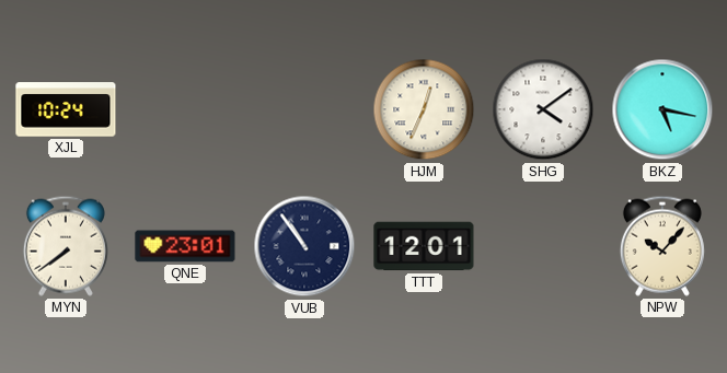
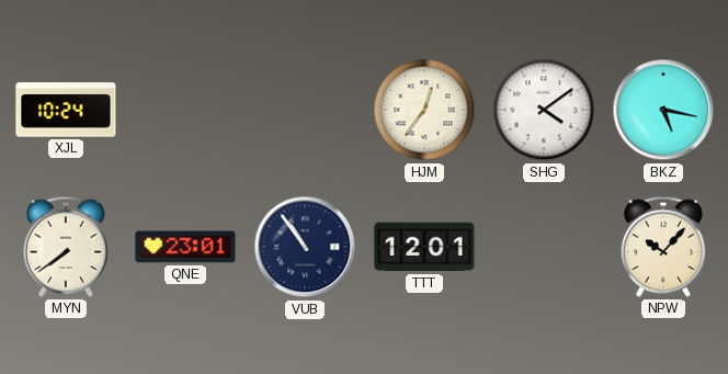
HJM: 12:34 -> 12:36
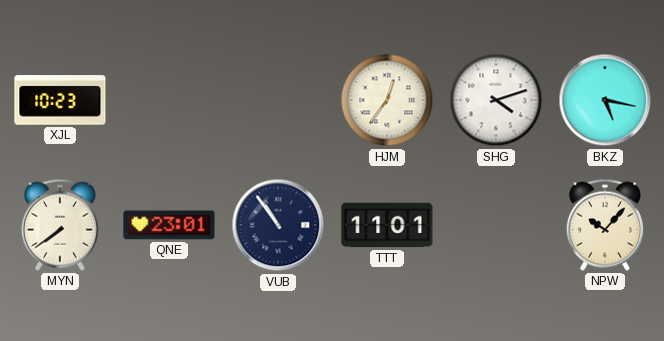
XJL: 10:24 -> 10:23
SHG: 4:09 -> 4:12
TTT: 12:01 -> 11:01
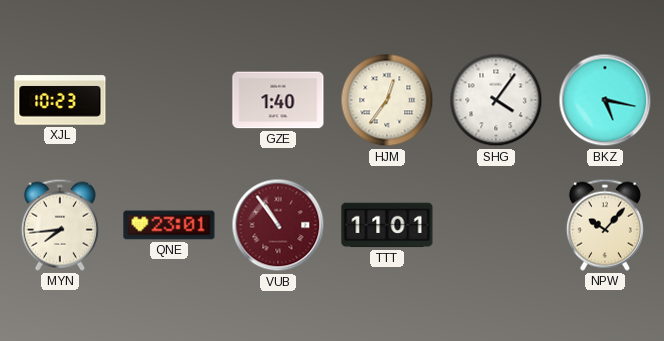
GZE: none -> 1:40
SHG: 4:12 -> 4:06
MYN: 7:39 -> 7:44
VUB dial: navy -> burgundy
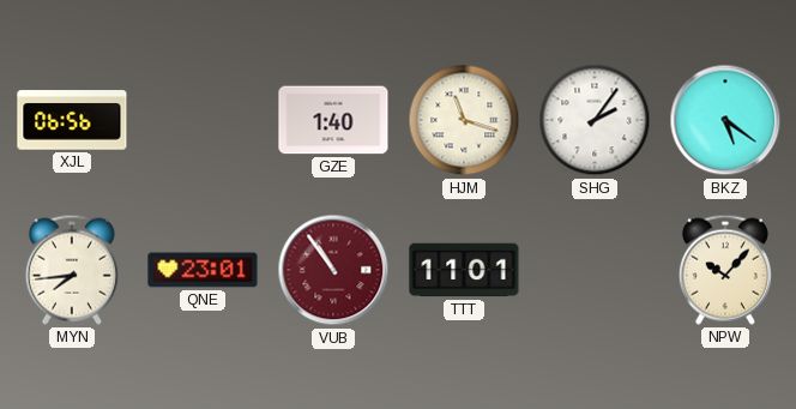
XJL: 10:23 -> 06:56
HJM: 12:36 -> 11:18
SHG: 4:06 -> 2:06
BKZ: 5:17 -> 5:21
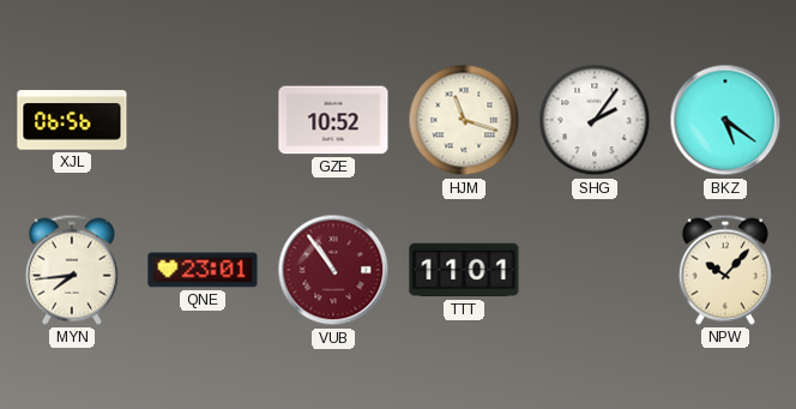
GZE: 1:40 -> 10:52
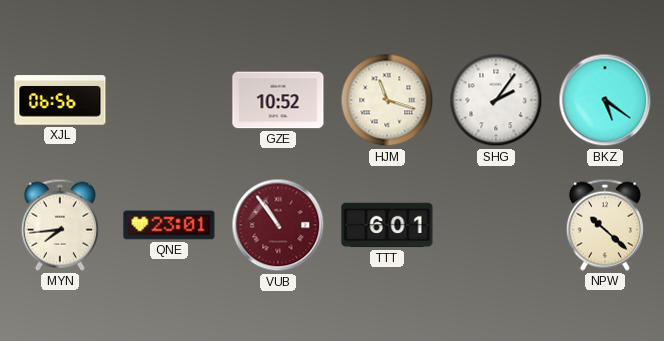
TTT: 11:01 -> 6:01
NPW: 10:07 -> 10:22
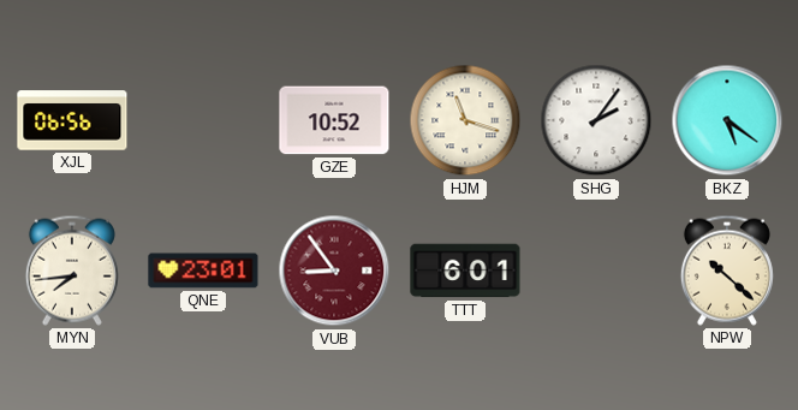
VUB: 10:54 -> 8:54
